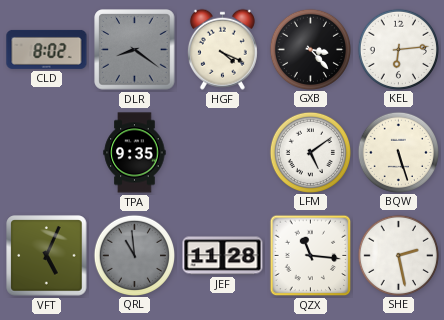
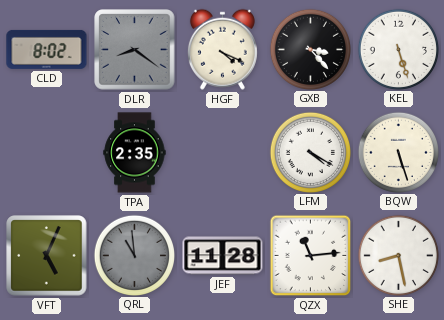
KEL: 6:14 -> 5:27
TPA: 9:35 -> 2:35
LFM: 5:09 -> 4:20
QZX: 11:16 -> 11:14
SHE: 2:28 -> 8:28
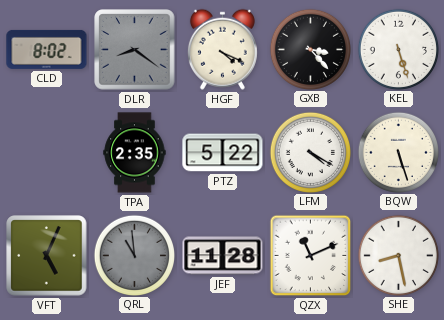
PTZ: none -> 5:22
QZX: 11:14 -> 11:11
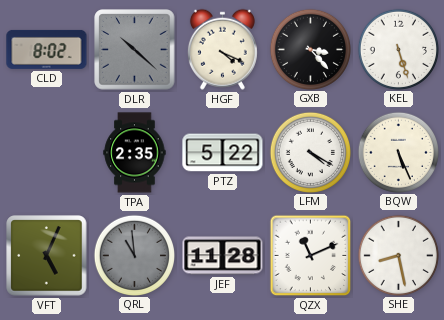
DLR: 8:21 -> 10:22
BQW: 5:27 -> 5:26
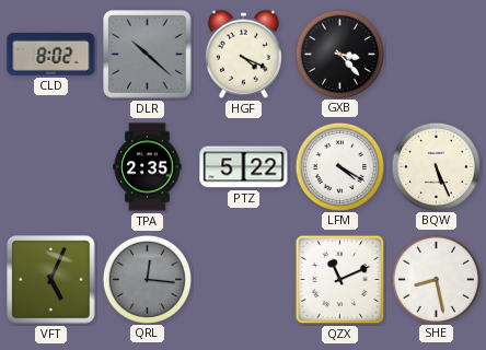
KEL: 5:27 -> none
QRL: 10:59 -> 12:16
JEF: 11:28 -> none
